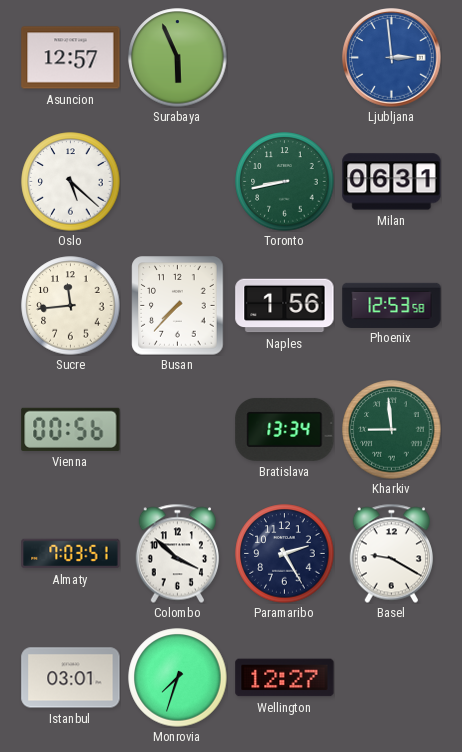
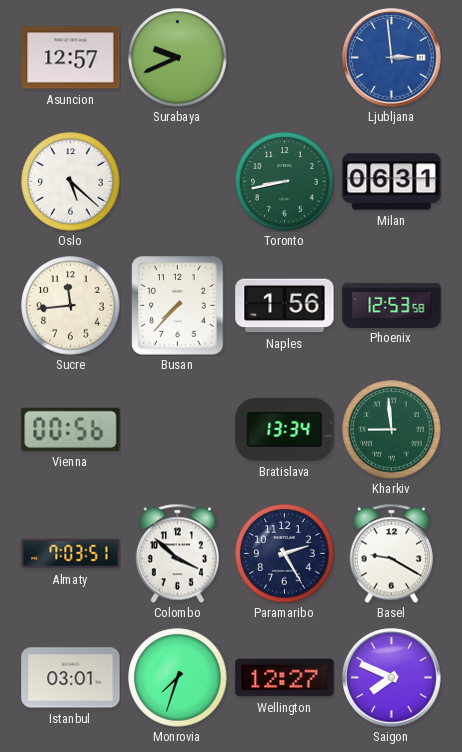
Surabaya: 5:56 -> 9:41
Saigon: none -> 7:49
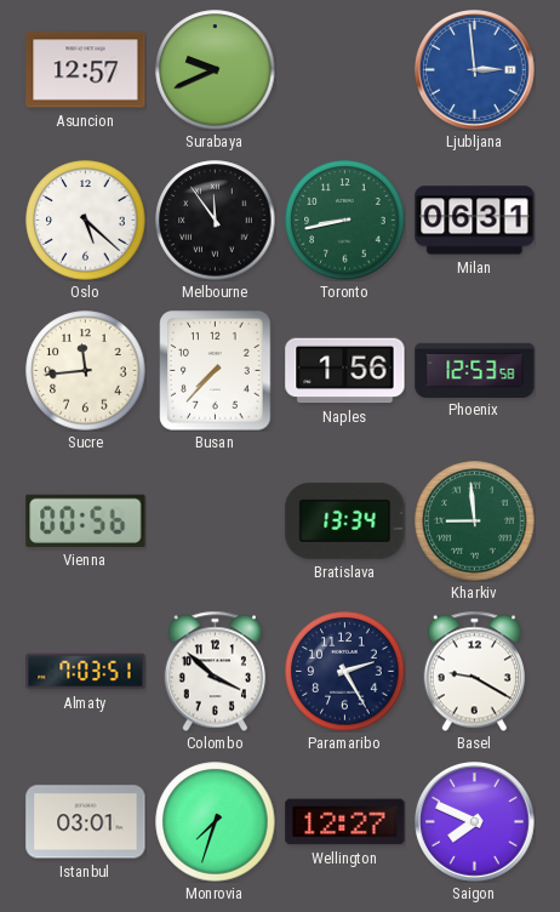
Melbourne: none -> 11:54
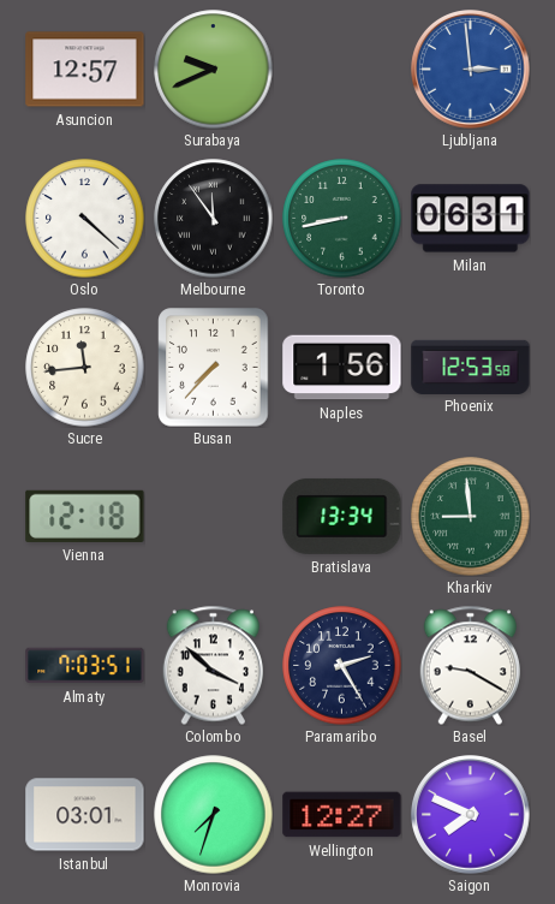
Oslo: 5:22 -> 4:22
Vienna: 00:56 -> 12:18
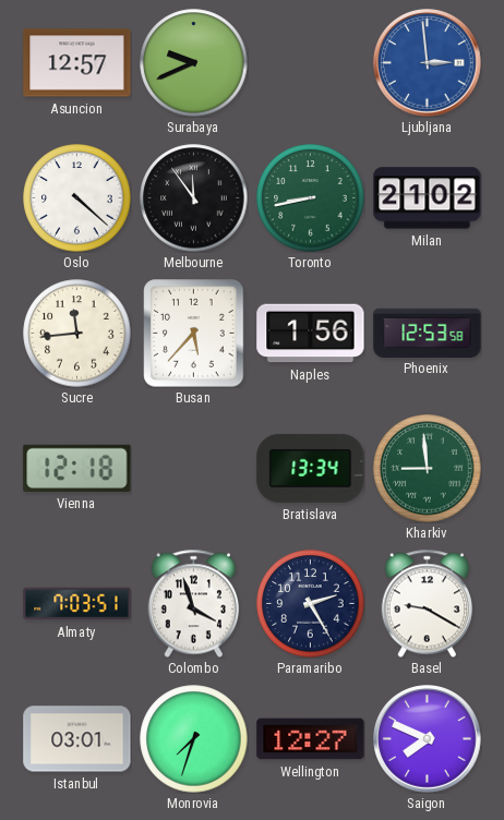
Milan: 06:31 -> 21:02
Busan: 7:37 -> 5:37
Colombo: 3:52 -> 3:57
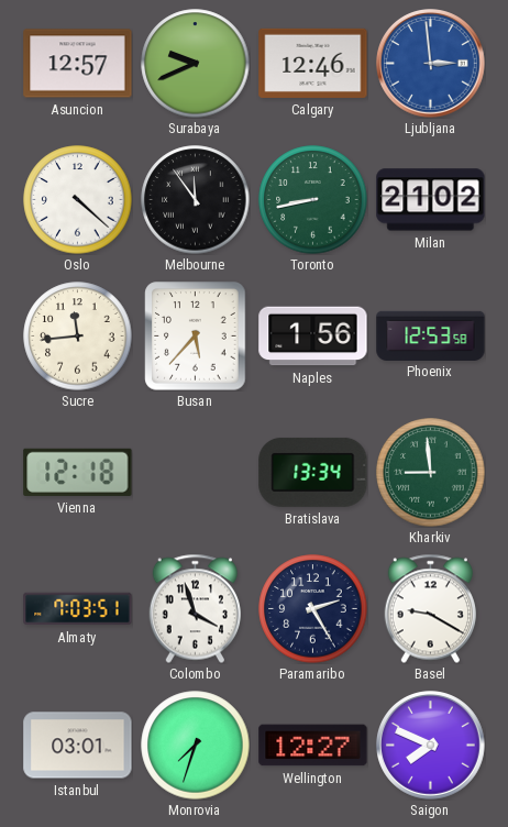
Calgary: none -> 12:46
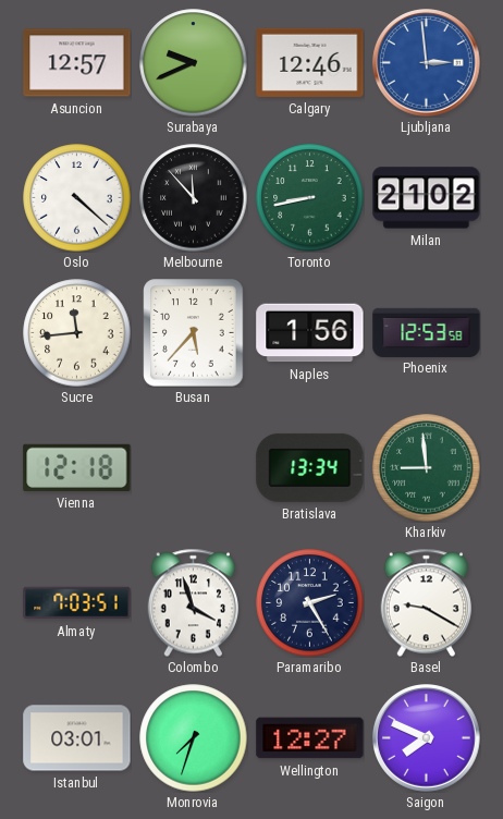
Melbourne: 11:54 -> 11:53
